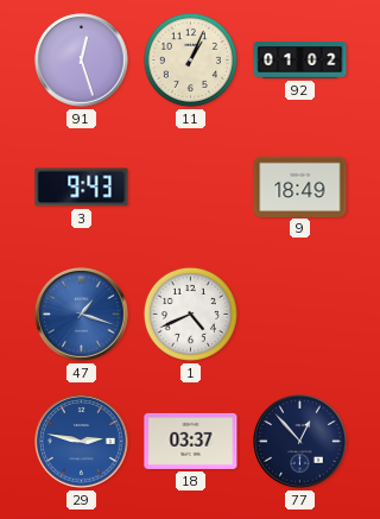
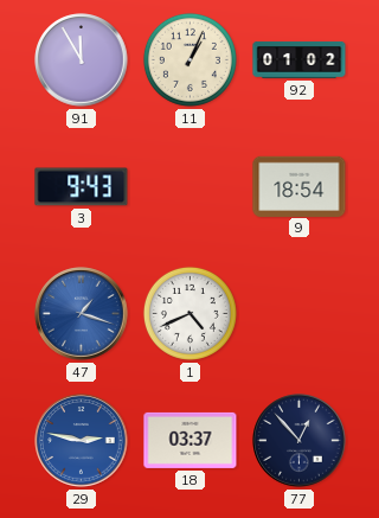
91: 12:27 -> 11:55
9: 18:49 -> 18:54
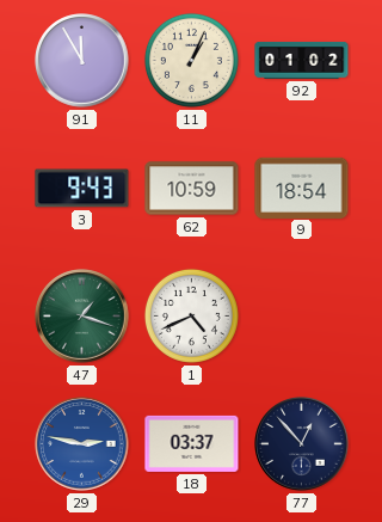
62: none -> 10:59
47 dial: blue -> green
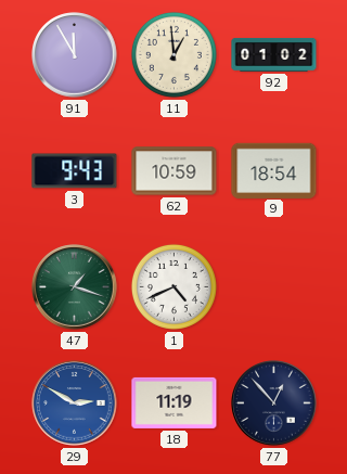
11: 1:04 -> 12:59
29: 2:47 -> 2:50
18: 03:37 -> 11:19
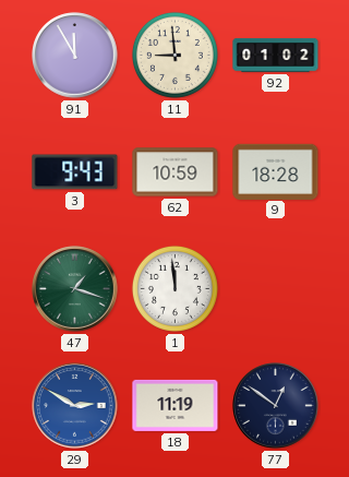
11: 12:59 -> 8:59
9: 18:54 -> 18:28
1: 4:41 -> 11:59
77: 12:53 -> 12:51
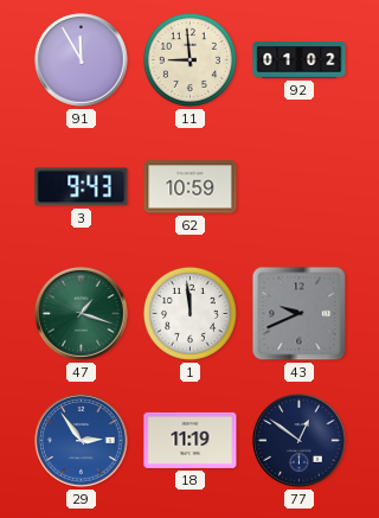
9: 18:28 -> none
43: none -> 9:41
29: 2:50 -> 2:54
